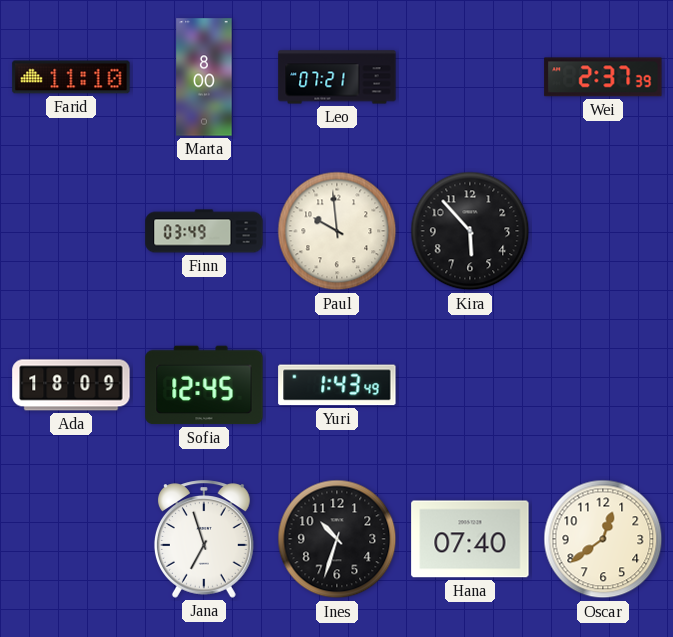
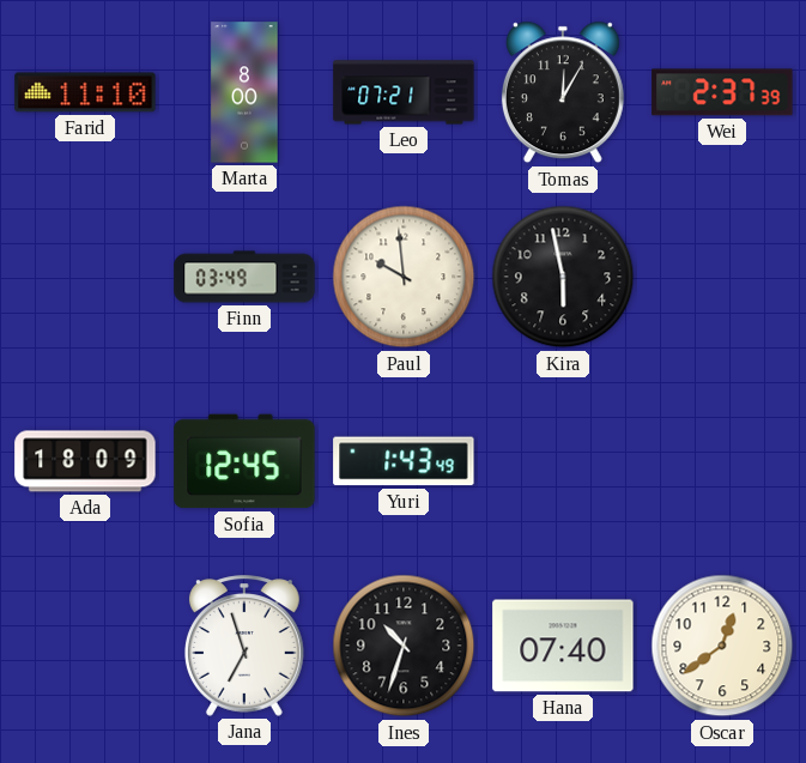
Tomas: none -> 12:05
Kira: 5:53 -> 5:58
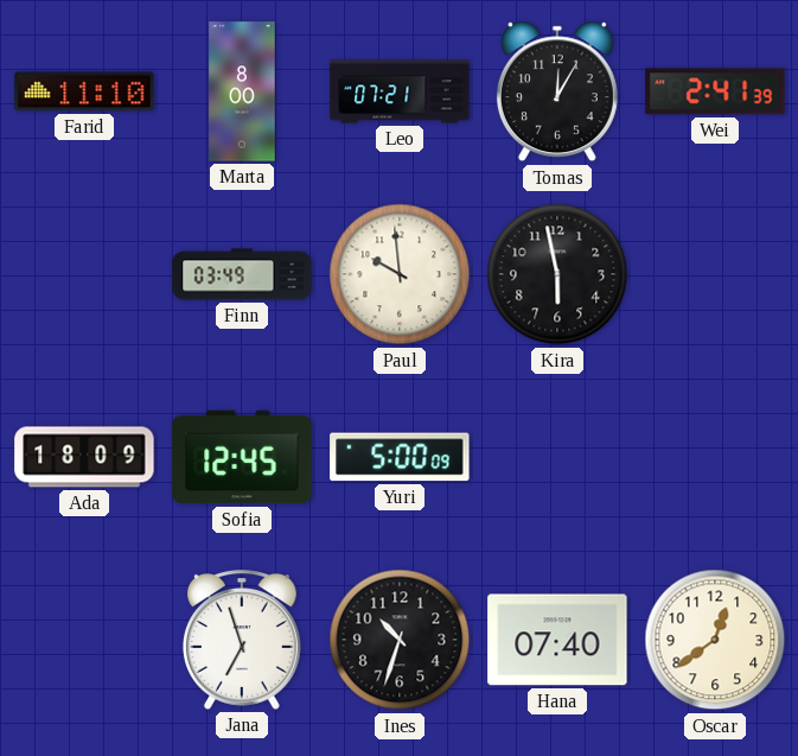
Wei: 2:37 -> 2:41
Yuri: 1:43 -> 5:00
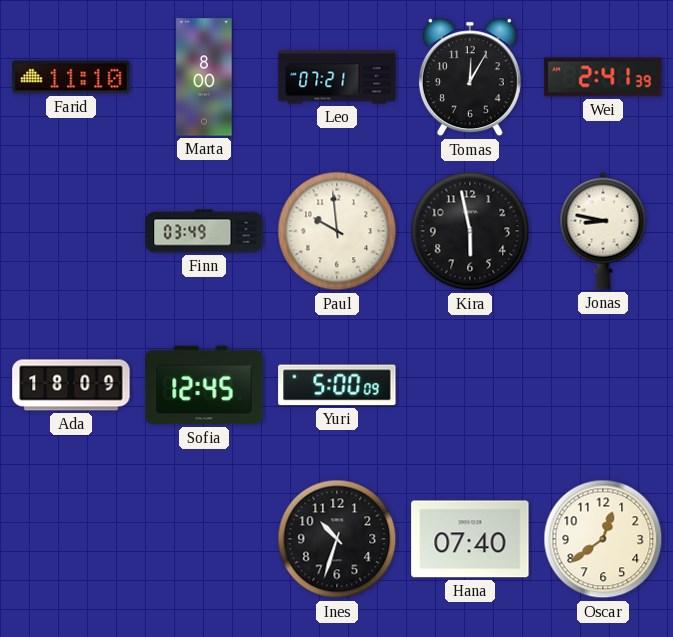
Jonas: none -> 8:47
Jana: 6:57 -> none
